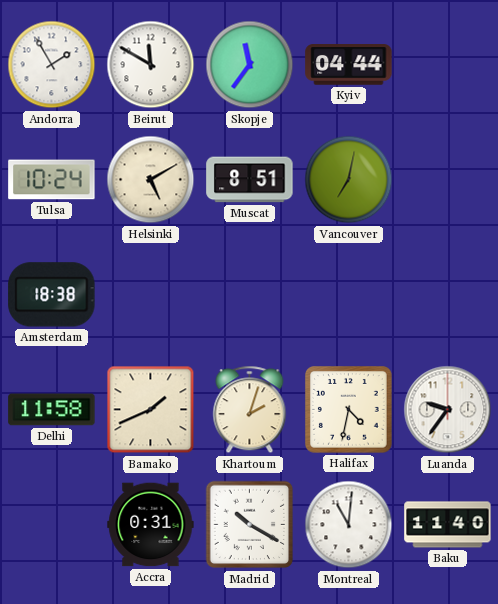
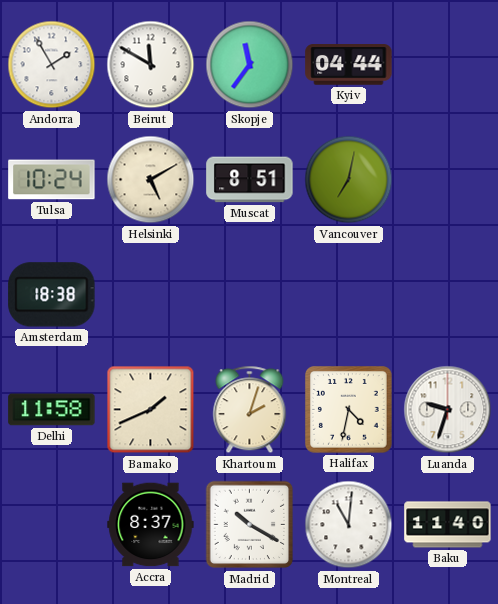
Luanda: 9:36 -> 9:33
Accra: 0:31 -> 8:37
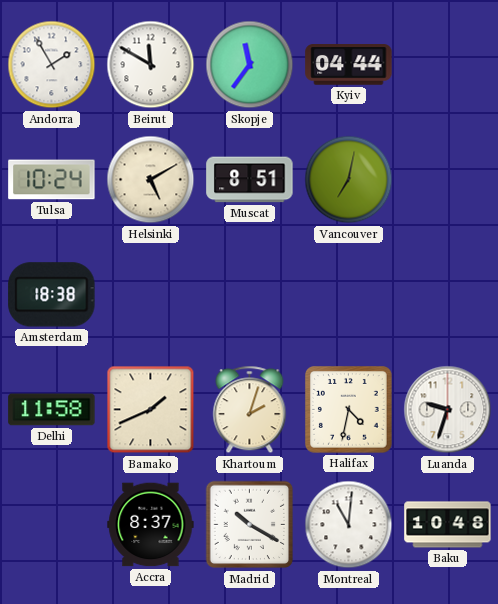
Baku: 11:40 -> 10:48
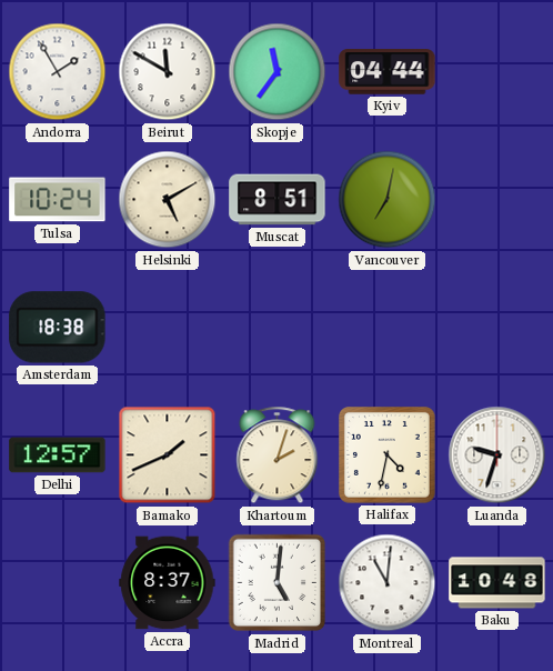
Delhi: 11:58 -> 12:57
Madrid: 10:20 -> 5:01
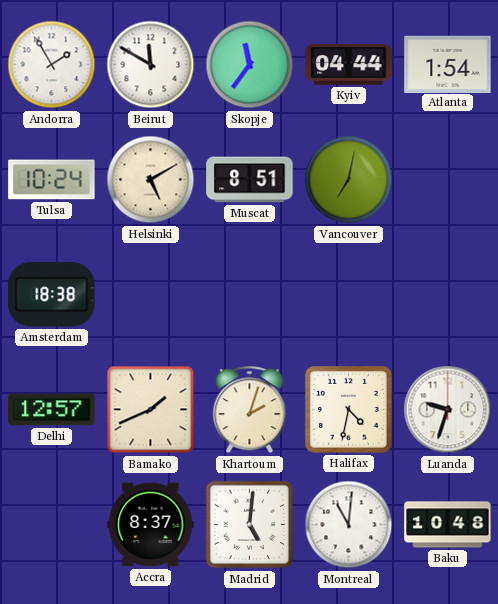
Atlanta: none -> 1:54
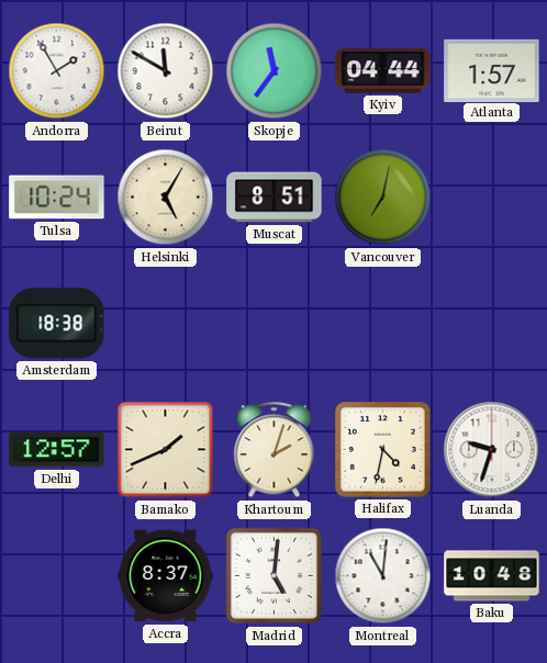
Atlanta: 1:54 -> 1:57
Helsinki: 5:10 -> 5:05
